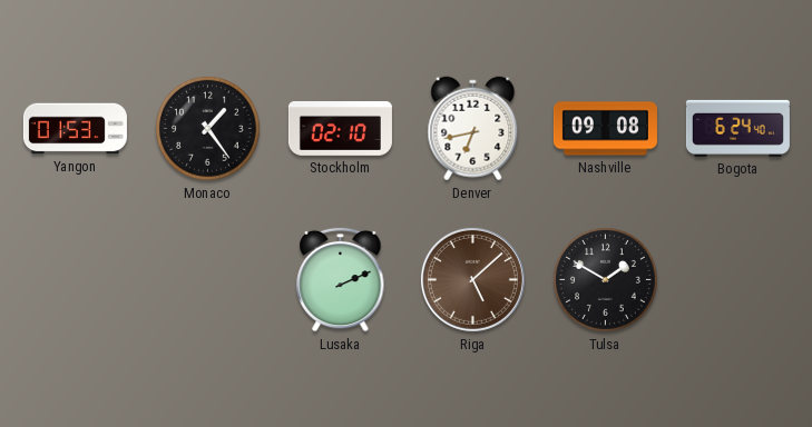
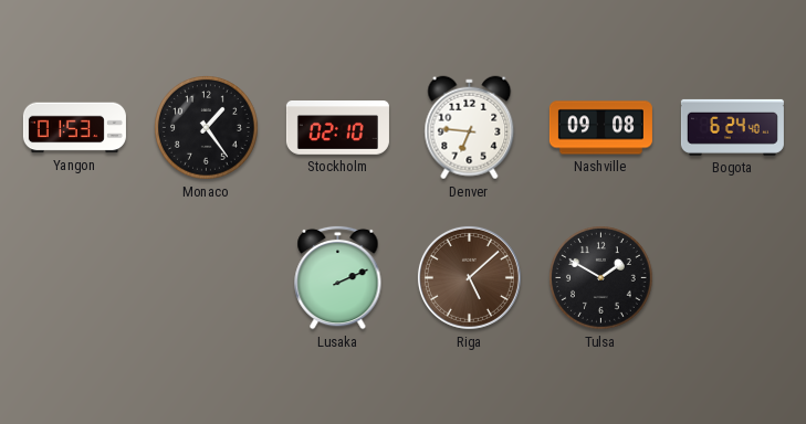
Denver: 6:43 -> 6:46
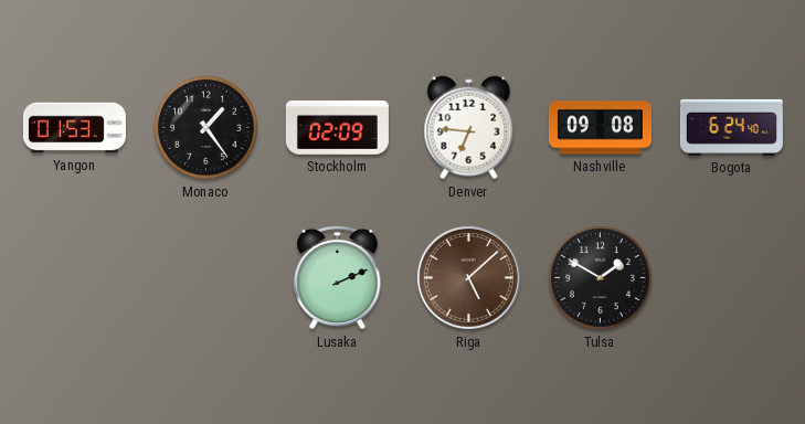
Stockholm: 02:10 -> 02:09
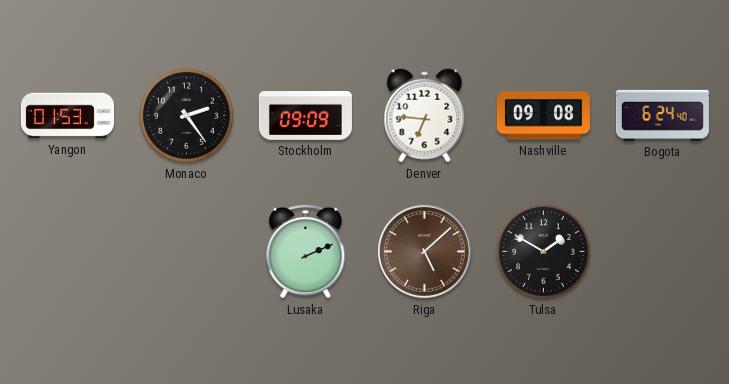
Monaco: 1:24 -> 2:24
Stockholm: 02:09 -> 09:09
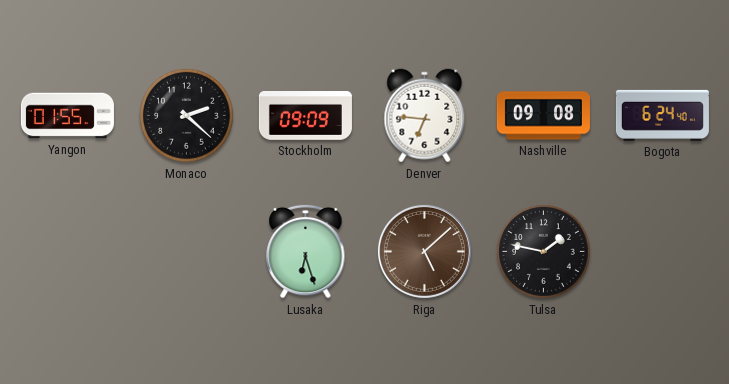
Yangon: 01:53 -> 01:55
Monaco: 2:24 -> 2:22
Lusaka: 2:11 -> 6:27
Tulsa: 1:50 -> 1:47
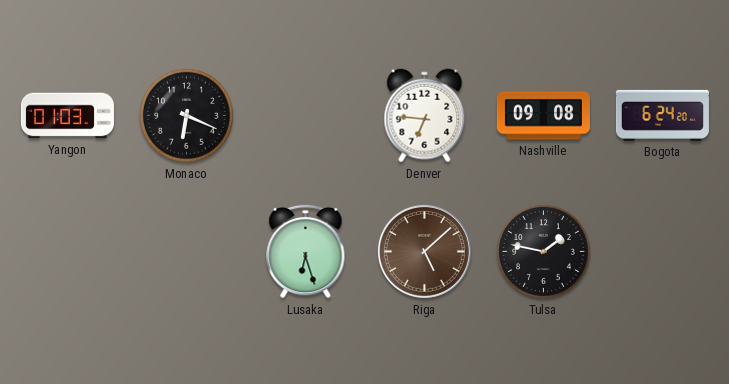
Yangon: 01:55 -> 01:03
Monaco: 2:22 -> 6:19
Stockholm: 09:09 -> none
Bogota: 6:24:40 -> 6:24:20
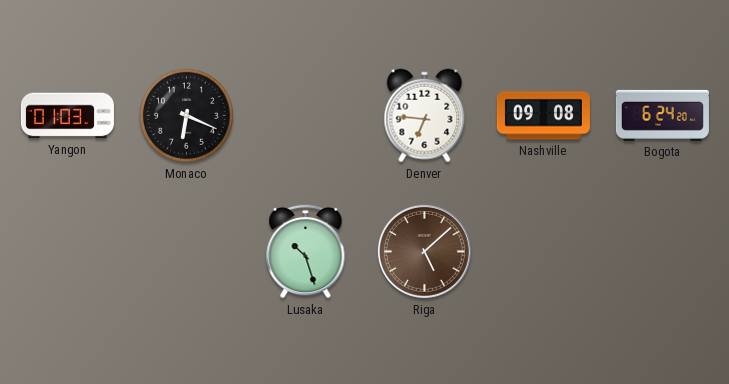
Lusaka: 6:27 -> 10:27
Tulsa: 1:47 -> none
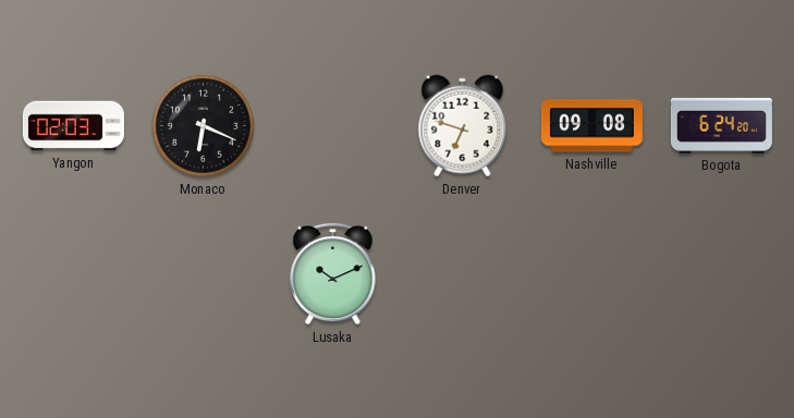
Yangon: 01:03 -> 02:03
Denver: 6:46 -> 6:48
Lusaka: 10:27 -> 10:11
Riga: 5:08 -> none
